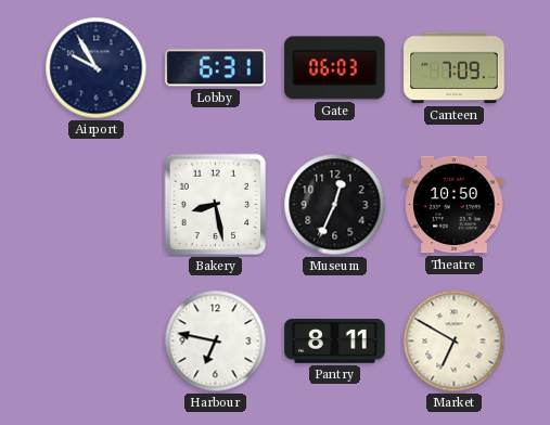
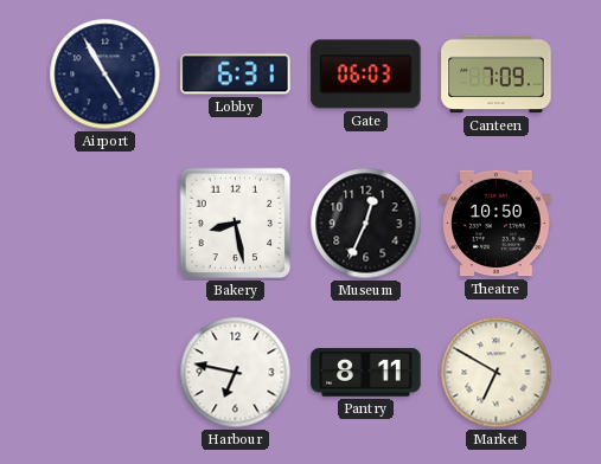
Airport: 9:55 -> 4:55
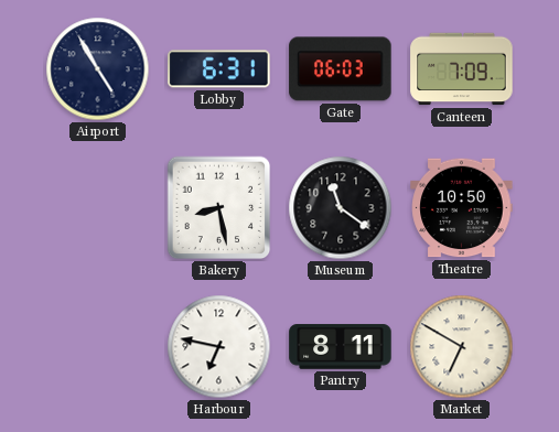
Museum: 12:34 -> 11:21
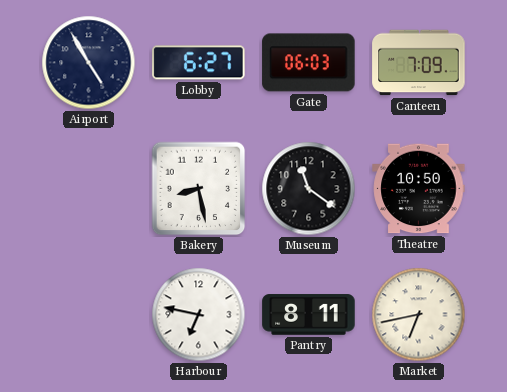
Lobby: 6:31 -> 6:27
Market: 6:50 -> 6:43
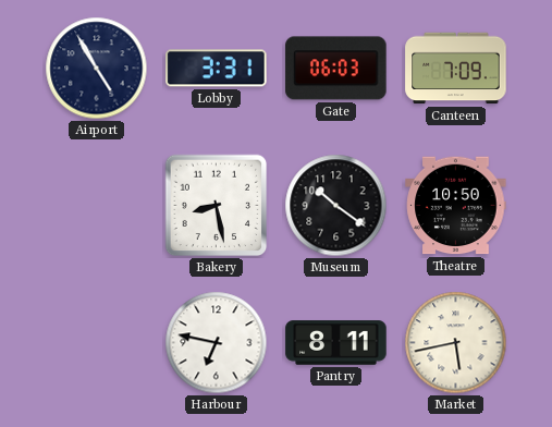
Lobby: 6:27 -> 3:31
Museum: 11:21 -> 10:21
Market: 6:43 -> 5:43
